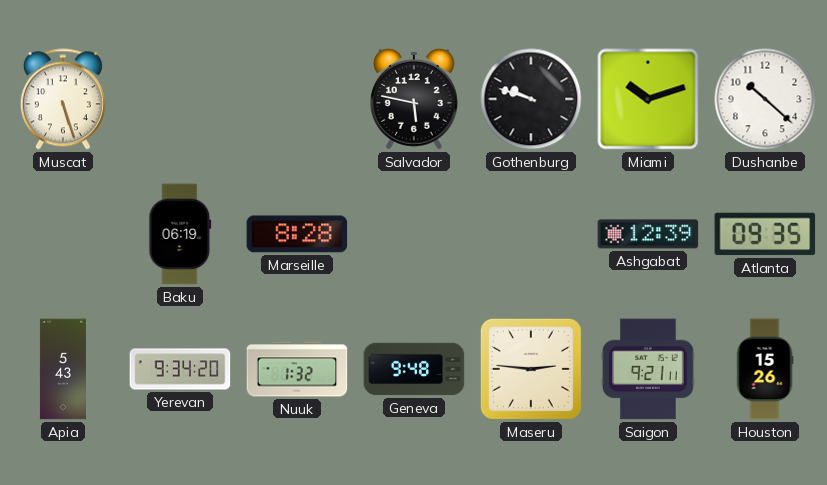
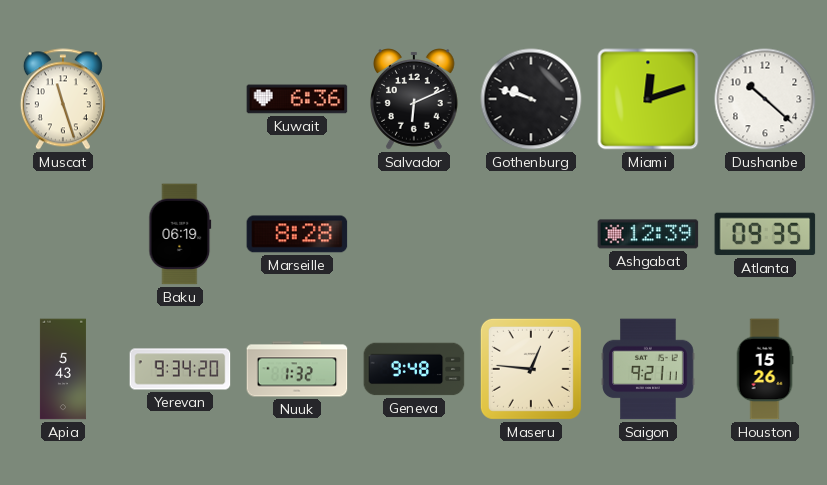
Muscat: 5:27 -> 11:27
Kuwait: none -> 6:36
Salvador: 5:47 -> 6:11
Miami: 10:12 -> 12:12
Maseru: 2:46 -> 12:46
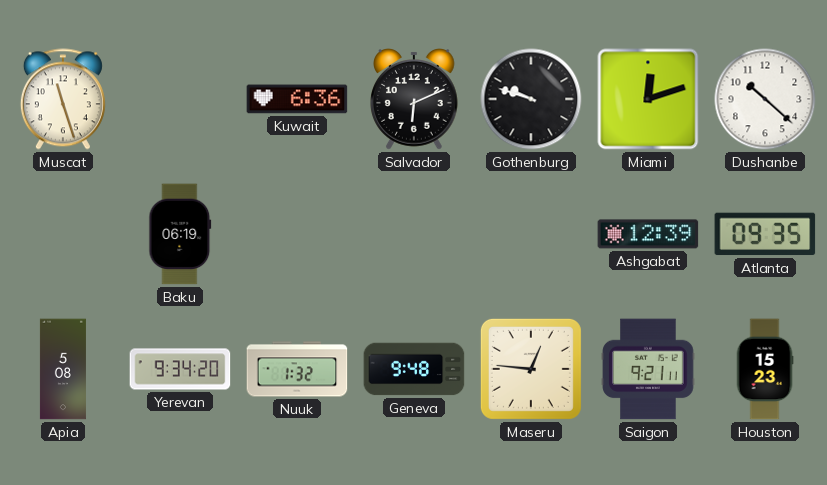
Marseille: 8:28 -> none
Apia: 5:43 -> 5:08
Houston: 15:26 -> 15:23
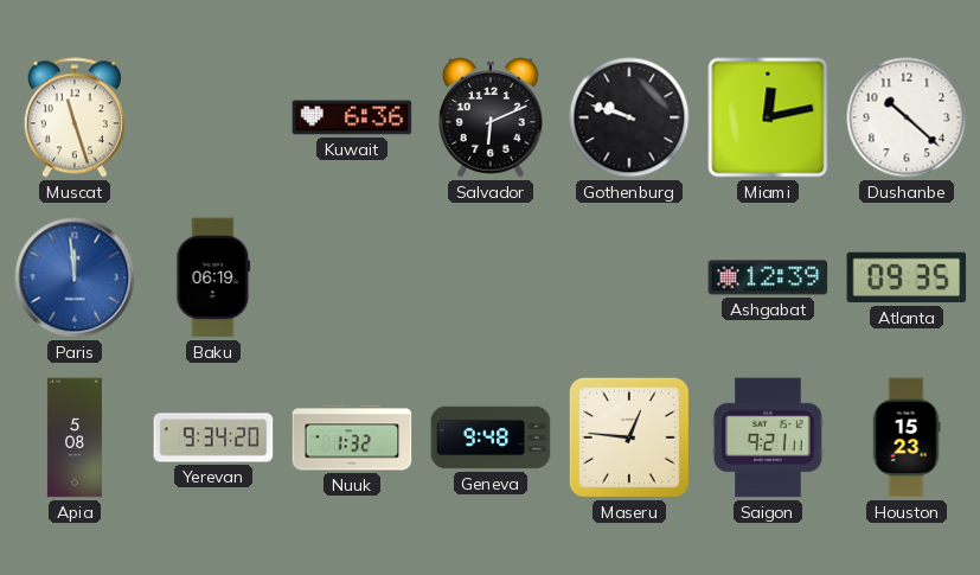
Miami: 12:12 -> 12:13
Paris: none -> 11:59
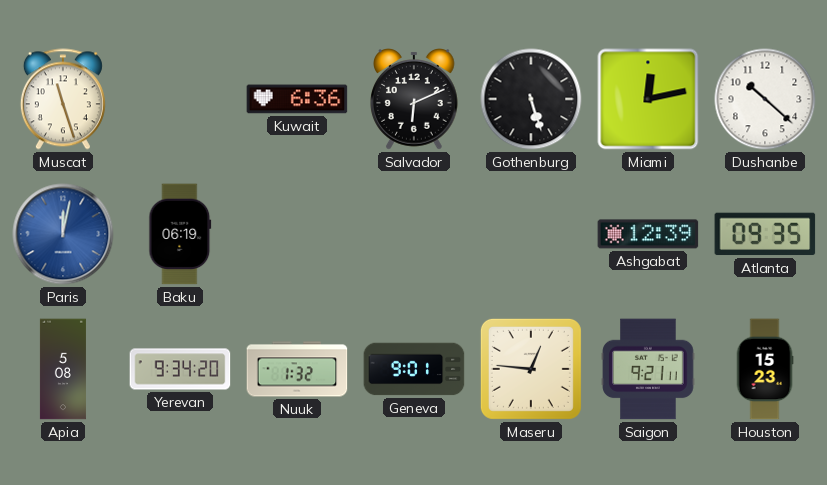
Gothenburg: 9:48 -> 5:27
Paris: 11:59 -> 12:02
Geneva: 9:48 -> 9:01
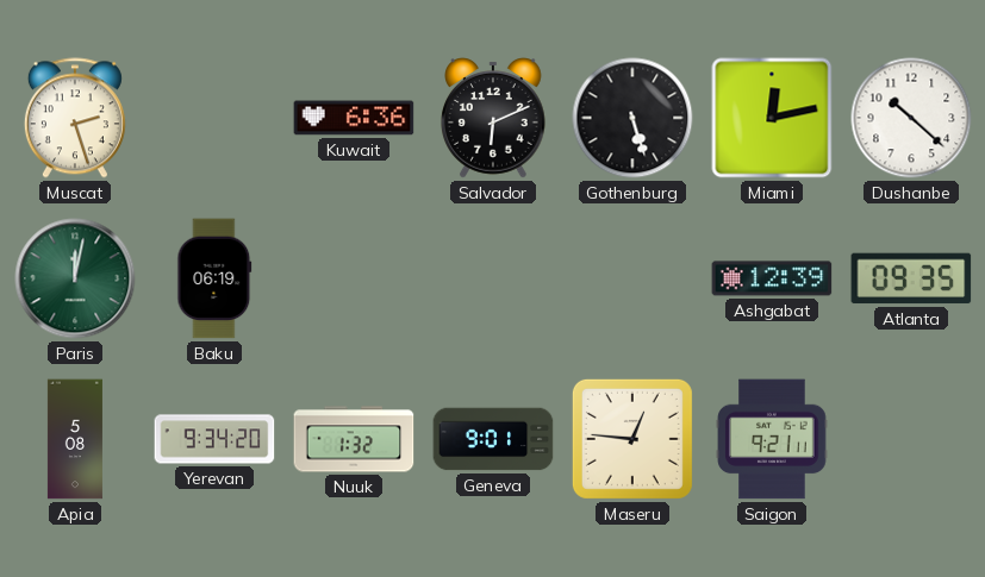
Muscat: 11:27 -> 2:27
Paris dial: blue -> green
Houston: 15:23 -> none
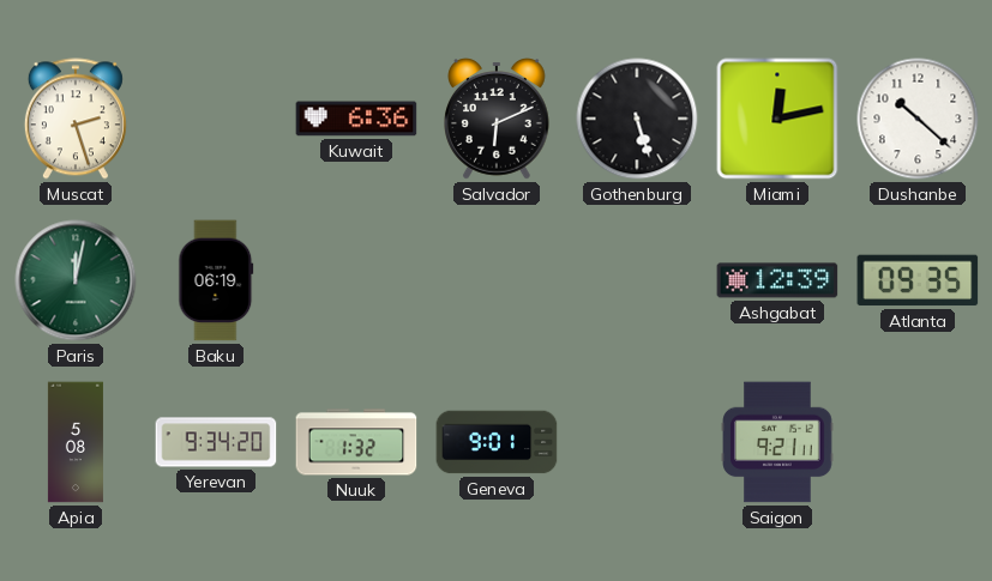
Maseru: 12:46 -> none
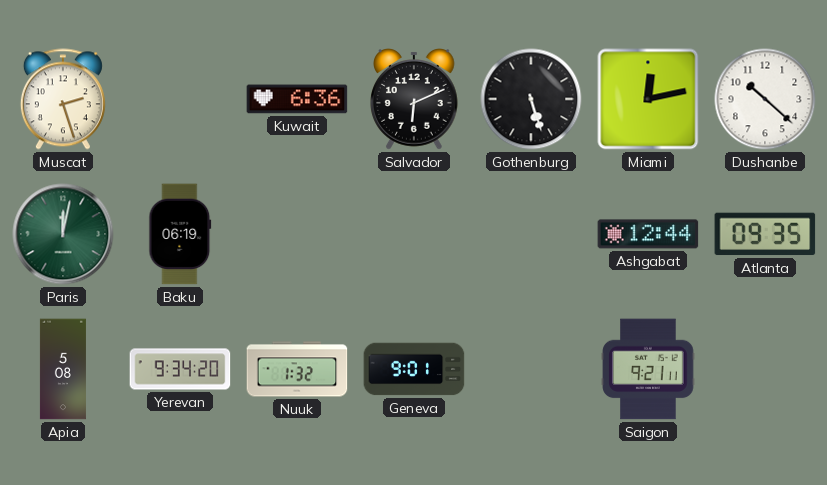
Ashgabat: 12:39 -> 12:44
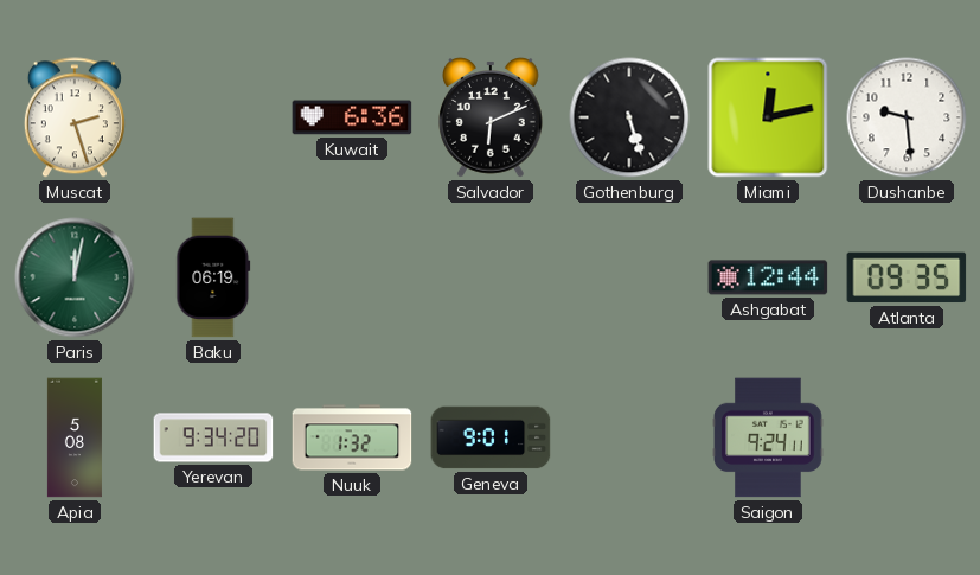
Dushanbe: 10:22 -> 9:29
Saigon: 9:21 -> 9:24
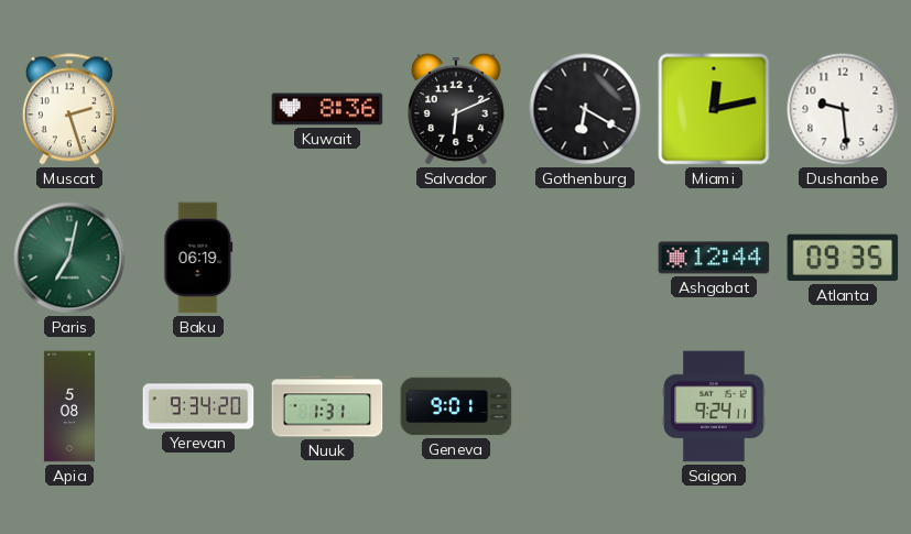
Kuwait: 6:36 -> 8:36
Gothenburg: 5:27 -> 6:20
Paris: 12:02 -> 7:02
Nuuk: 1:32 -> 1:31
